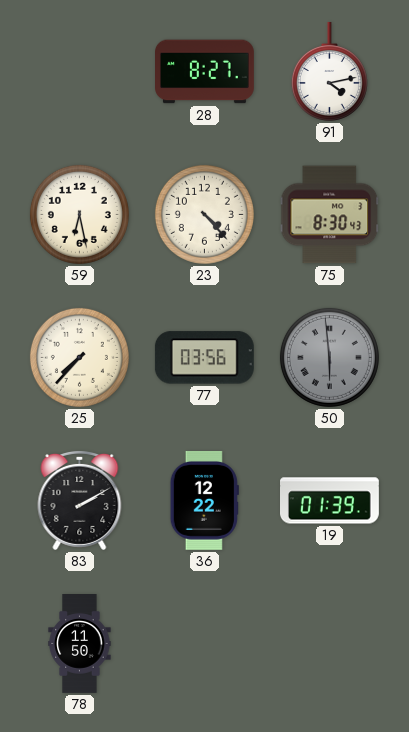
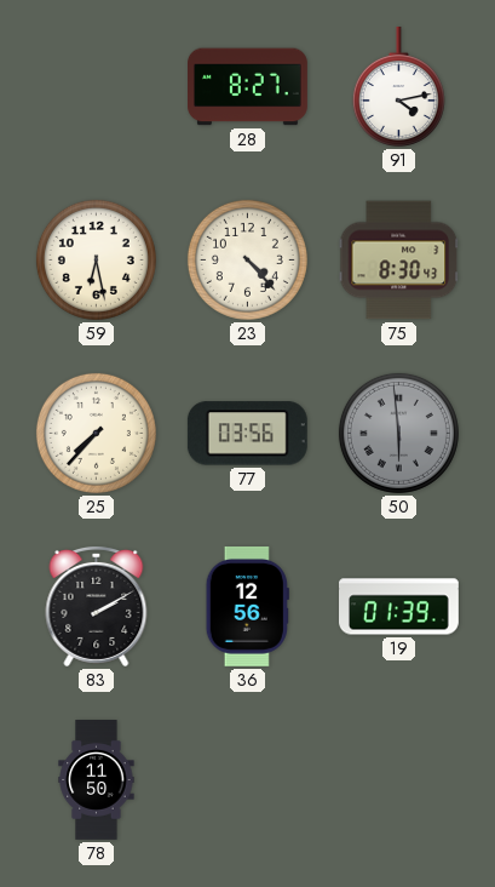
36: 12:22 -> 12:56
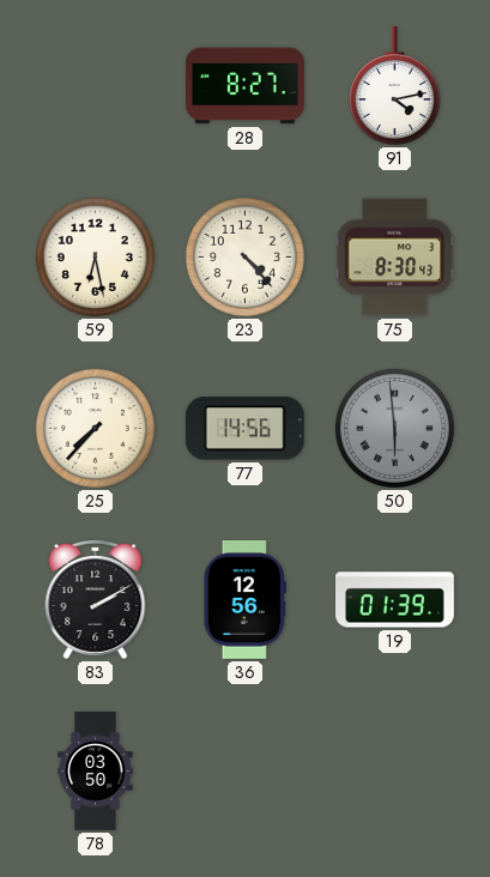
77: 03:56 -> 14:56
78: 11:50 -> 03:50
